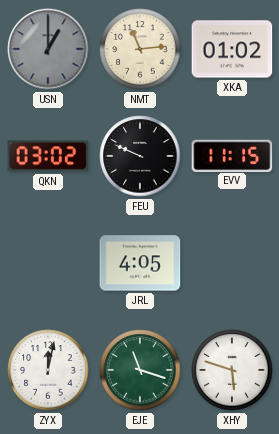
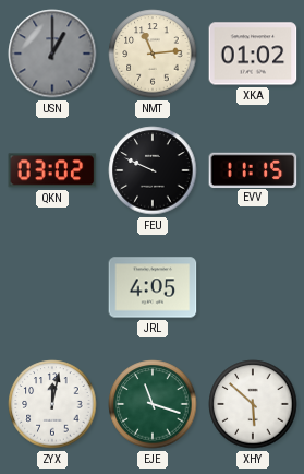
XHY: 5:48 -> 5:52
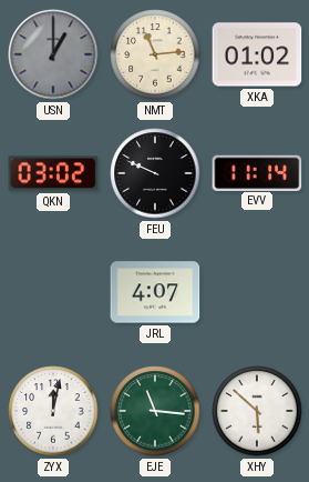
EVV: 11:15 -> 11:14
JRL: 4:05 -> 4:07
EJE: 11:18 -> 11:16
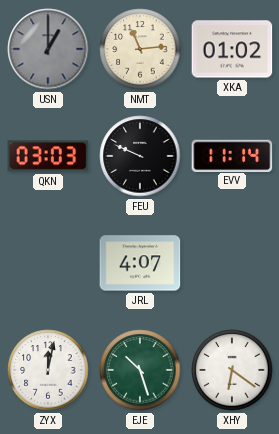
QKN: 03:02 -> 03:03
EJE: 11:16 -> 10:27
XHY: 5:52 -> 6:21
